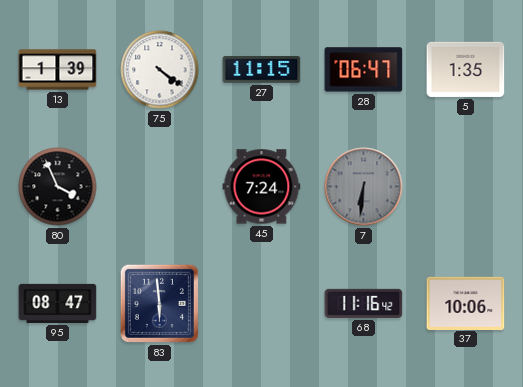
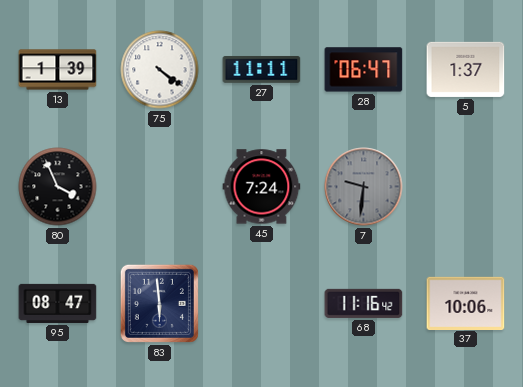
27: 11:15 -> 11:11
5: 1:35 -> 1:37
7: 6:31 -> 9:31
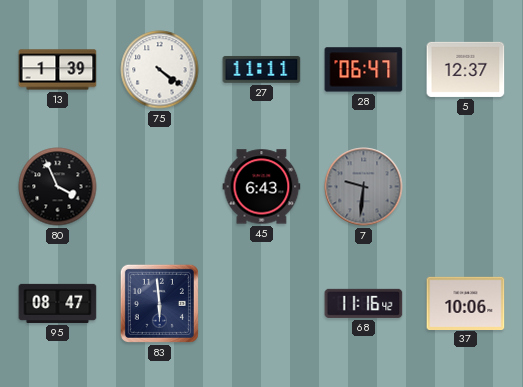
5: 1:37 -> 12:37
45: 7:24 -> 6:43
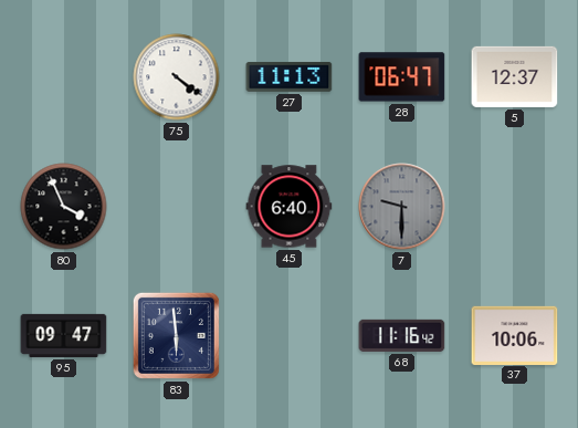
13: 1:39 -> none
27: 11:11 -> 11:13
45: 6:43 -> 6:40
7: 9:31 -> 9:30
95: 08:47 -> 09:47
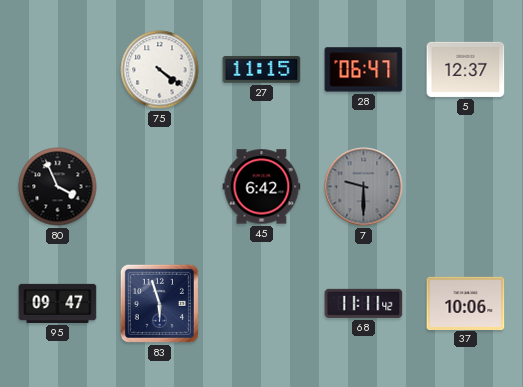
27: 11:13 -> 11:15
45: 6:40 -> 6:42
83: 5:59 -> 5:57
68: 11:16 -> 11:11
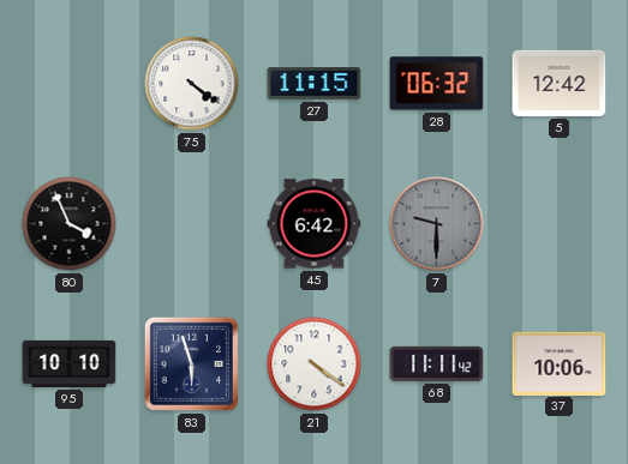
28: 06:47 -> 06:32
5: 12:37 -> 12:42
95: 09:47 -> 10:10
21: none -> 4:21
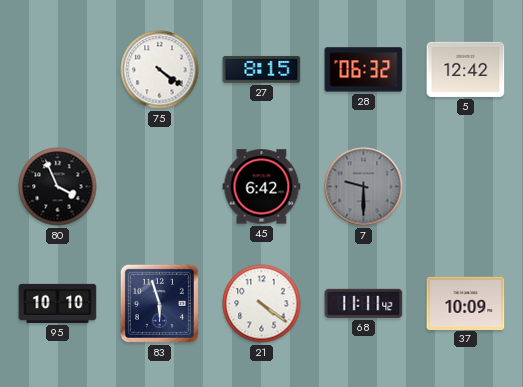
27: 11:15 -> 8:15
37: 10:06 -> 10:09
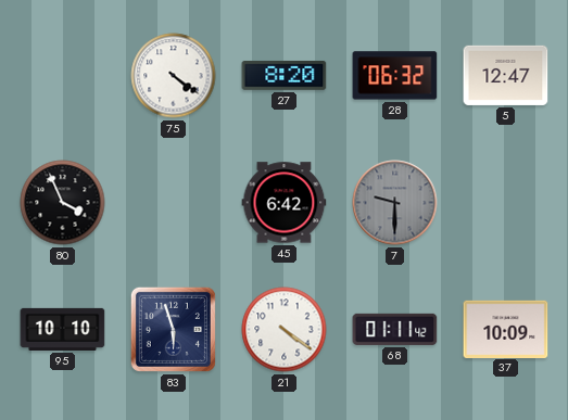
27: 8:15 -> 8:20
5: 12:42 -> 12:47
68: 11:11 -> 01:11
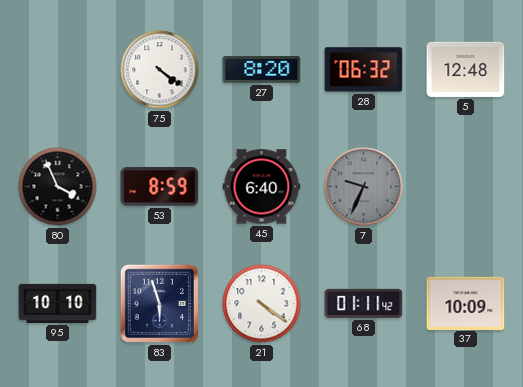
5: 12:47 -> 12:48
53: none -> 8:59
45: 6:42 -> 6:40
7: 9:30 -> 9:34
